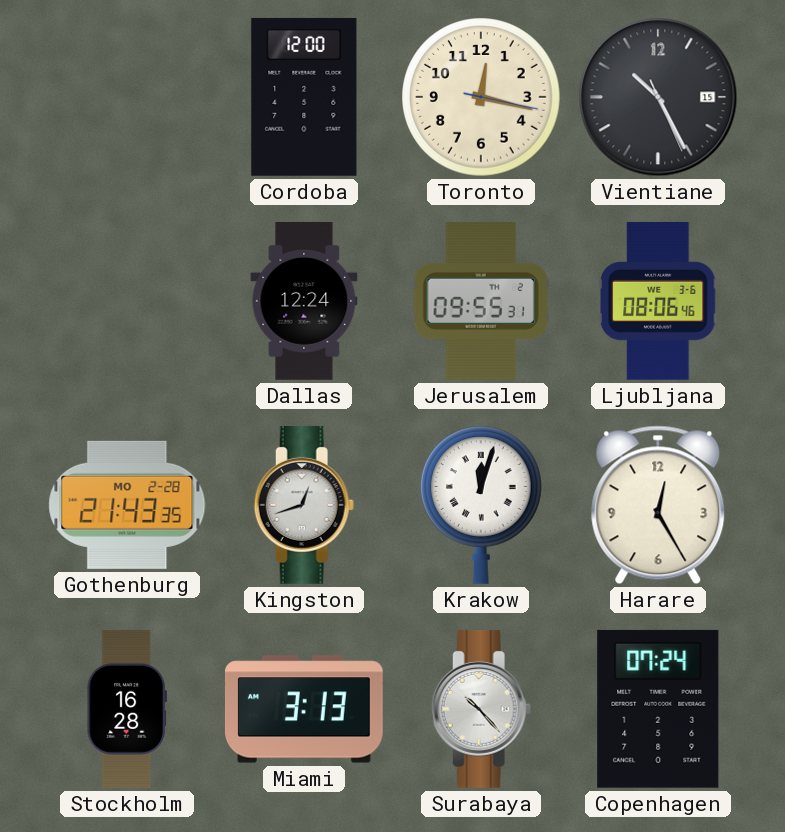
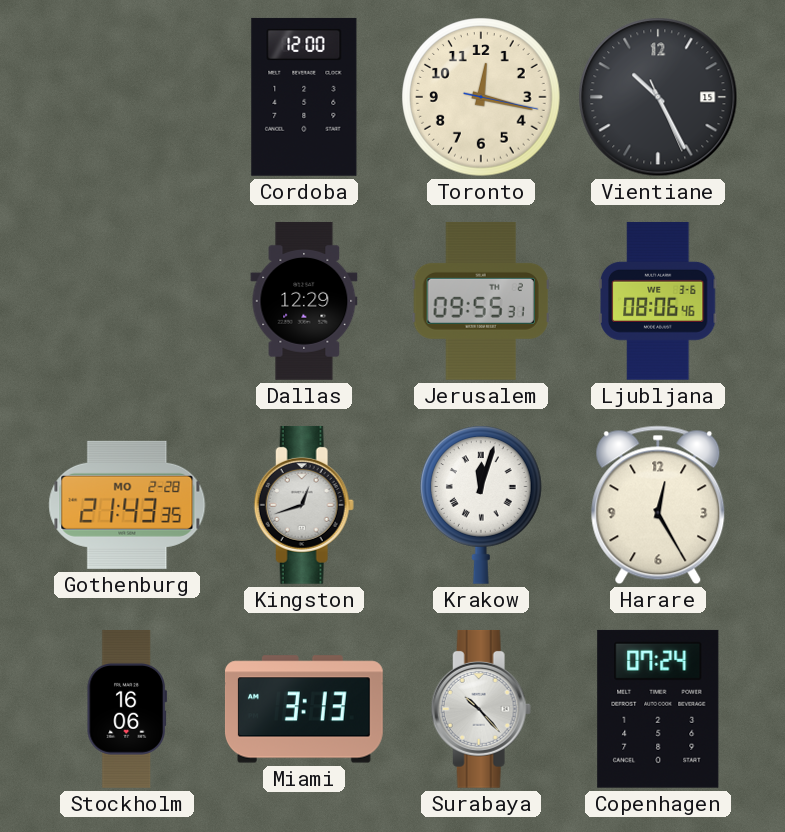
Dallas: 12:24 -> 12:29
Stockholm: 16:28 -> 16:06
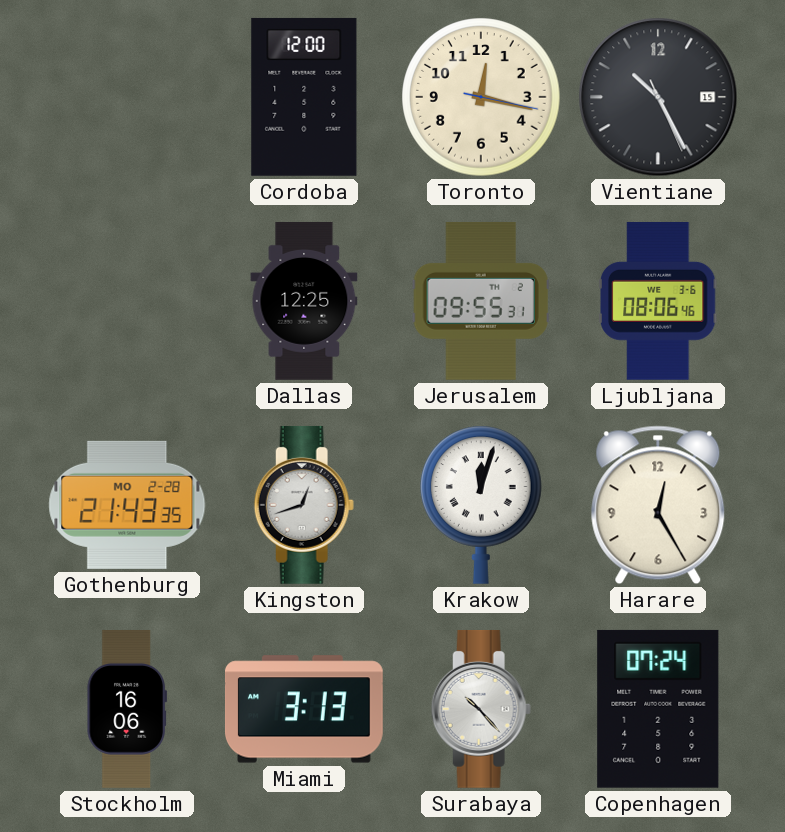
Dallas: 12:29 -> 12:25
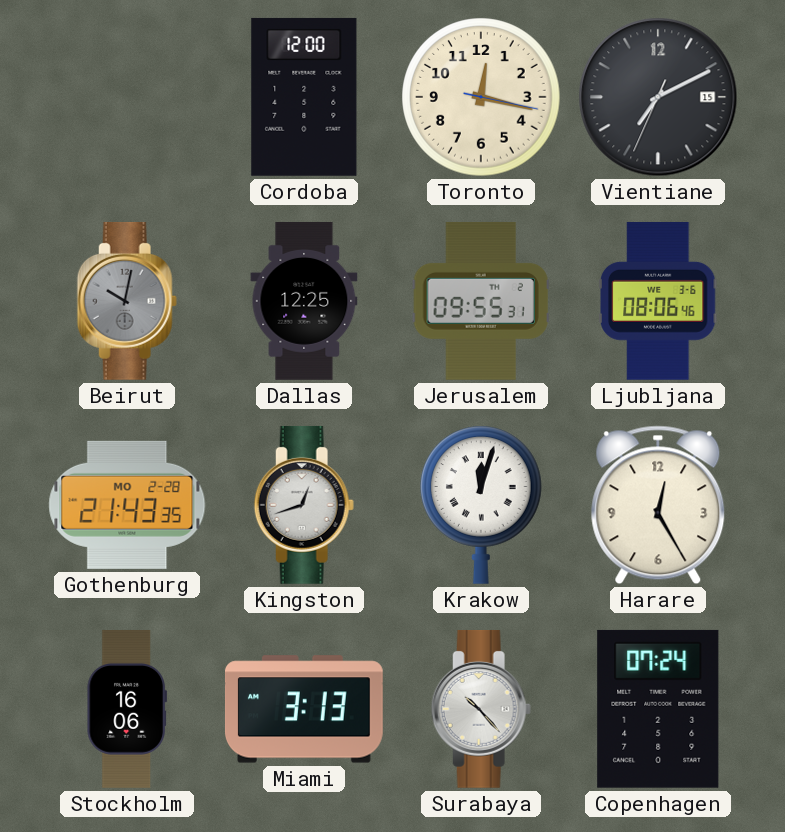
Vientiane: 10:25 -> 7:10
Beirut: none -> 10:02
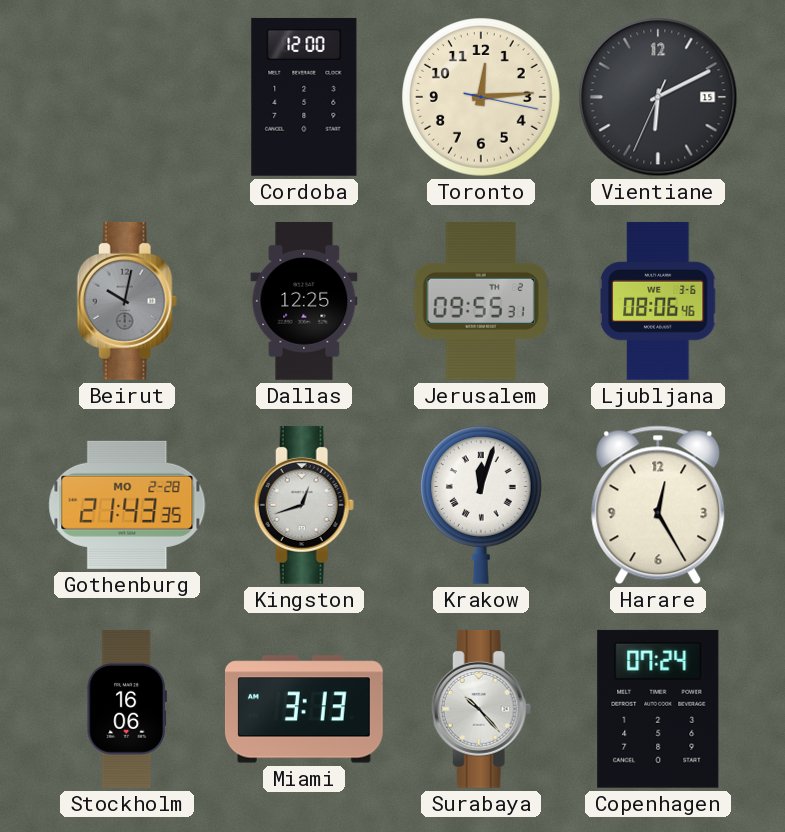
Toronto: 12:17 -> 12:14
Vientiane: 7:10 -> 6:10
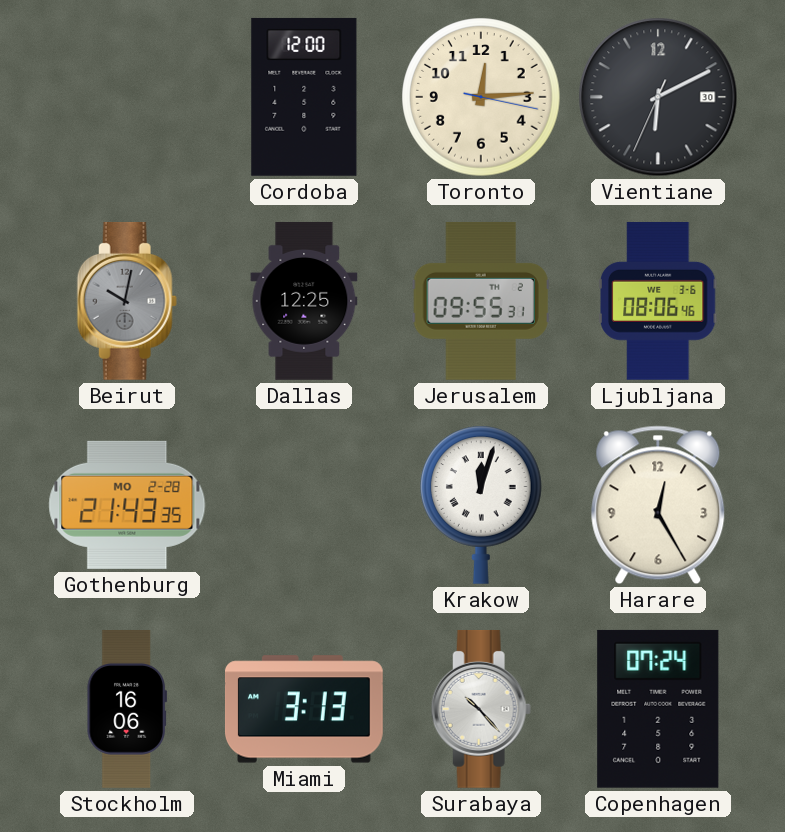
Vientiane date: 15 -> 30
Kingston: 12:42 -> none
